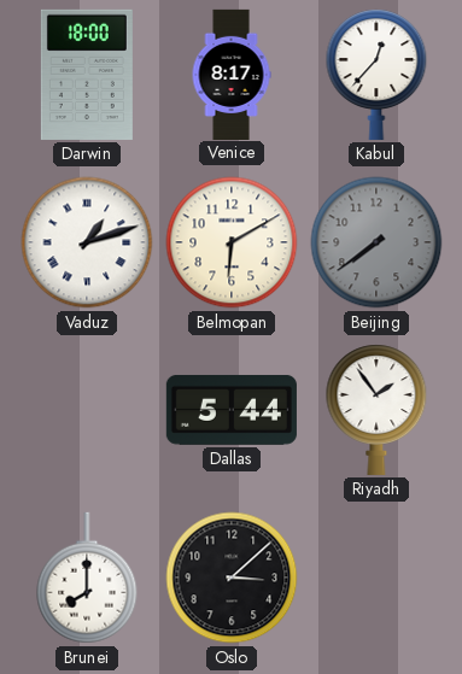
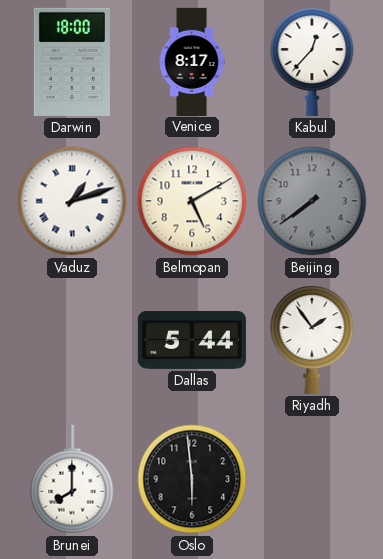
Belmopan: 6:10 -> 5:10
Oslo: 3:08 -> 5:59
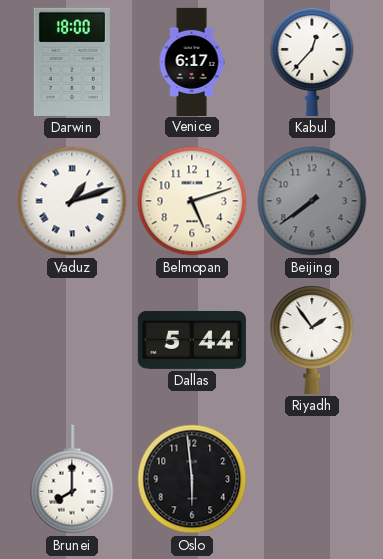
Venice: 8:17 -> 6:17
Belmopan: 5:10 -> 5:12
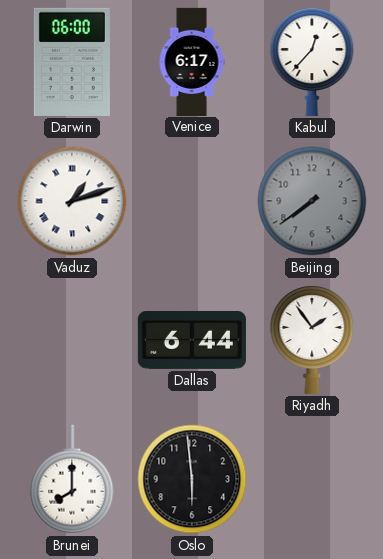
Darwin: 18:00 -> 06:00
Belmopan: 5:12 -> none
Dallas: 5:44 -> 6:44
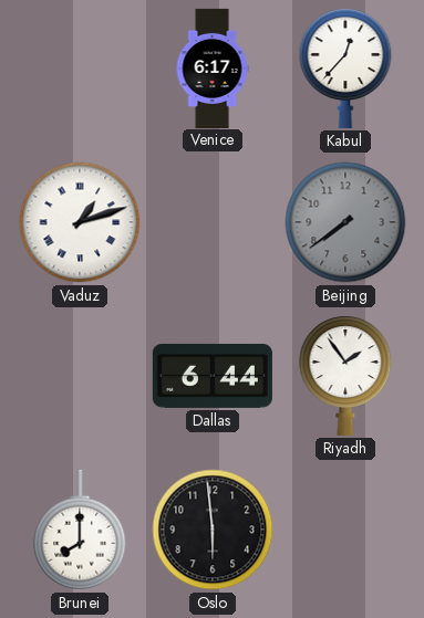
Darwin: 06:00 -> none
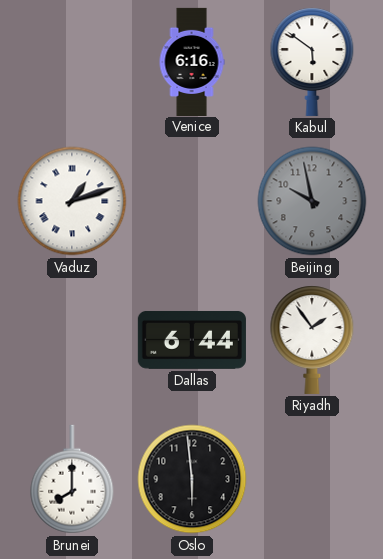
Venice: 6:17 -> 6:16
Kabul: 12:37 -> 5:51
Beijing: 7:39 -> 9:58
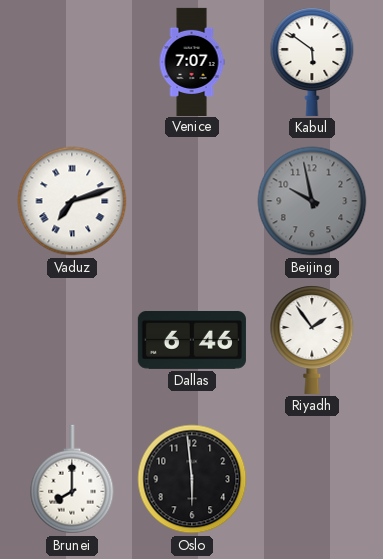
Venice: 6:16 -> 7:07
Vaduz: 1:12 -> 7:12
Dallas: 6:44 -> 6:46
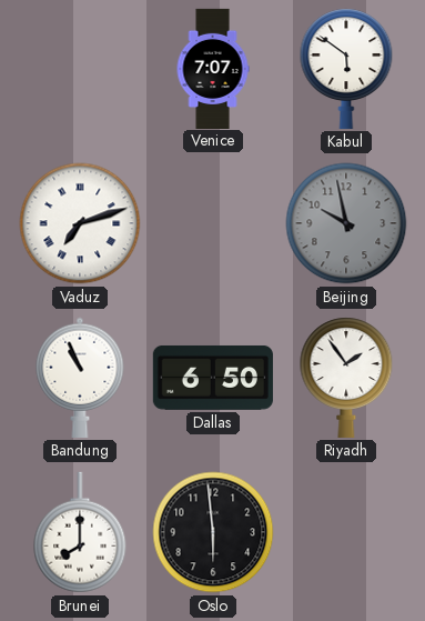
Bandung: none -> 10:56
Dallas: 6:46 -> 6:50
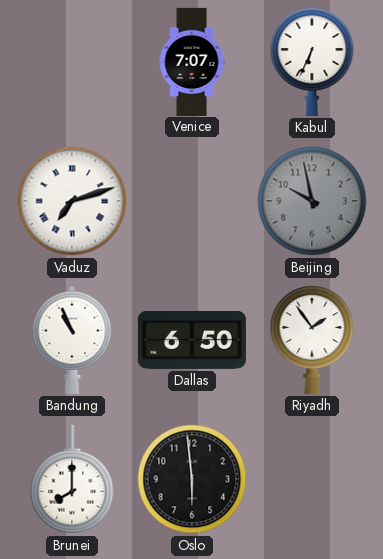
Kabul: 5:51 -> 6:34
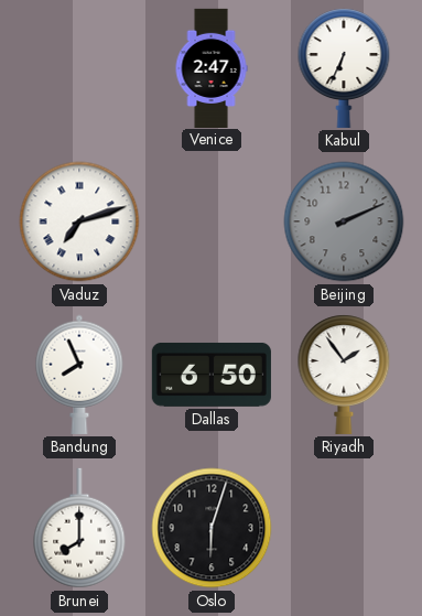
Venice: 7:07 -> 2:47
Beijing: 9:58 -> 2:11
Bandung: 10:56 -> 7:56
Oslo: 5:59 -> 6:03
